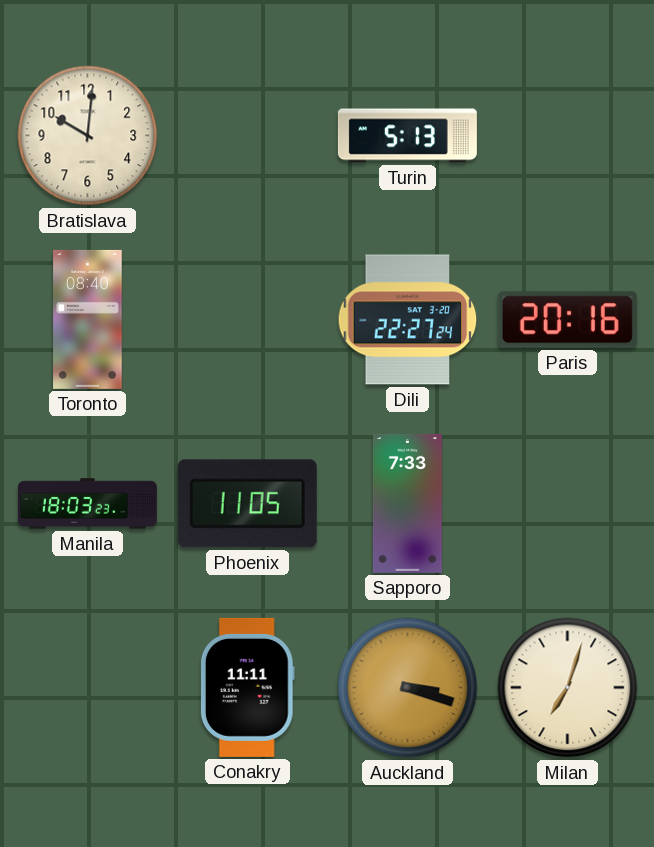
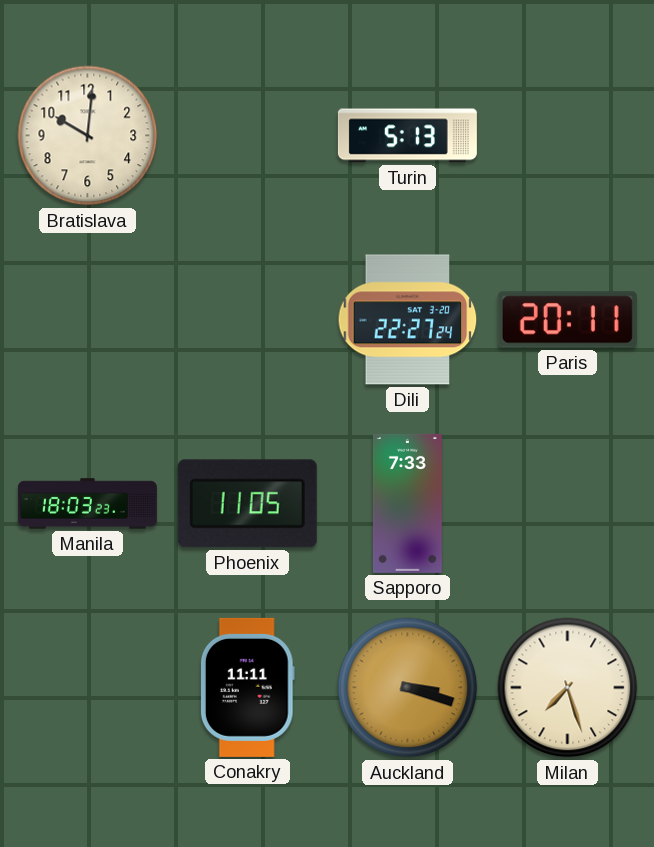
Toronto: 08:40 -> none
Paris: 20:16 -> 20:11
Milan: 7:03 -> 7:27
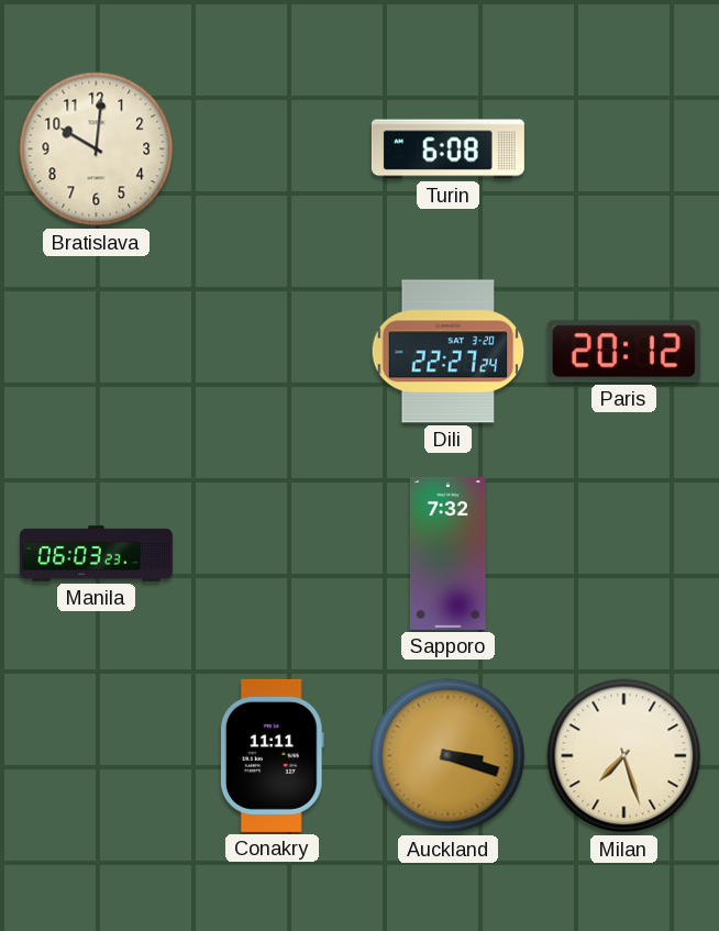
Turin: 5:13 -> 6:08
Paris: 20:11 -> 20:12
Manila: 18:03 -> 06:03
Phoenix: 11:05 -> none
Sapporo: 7:33 -> 7:32
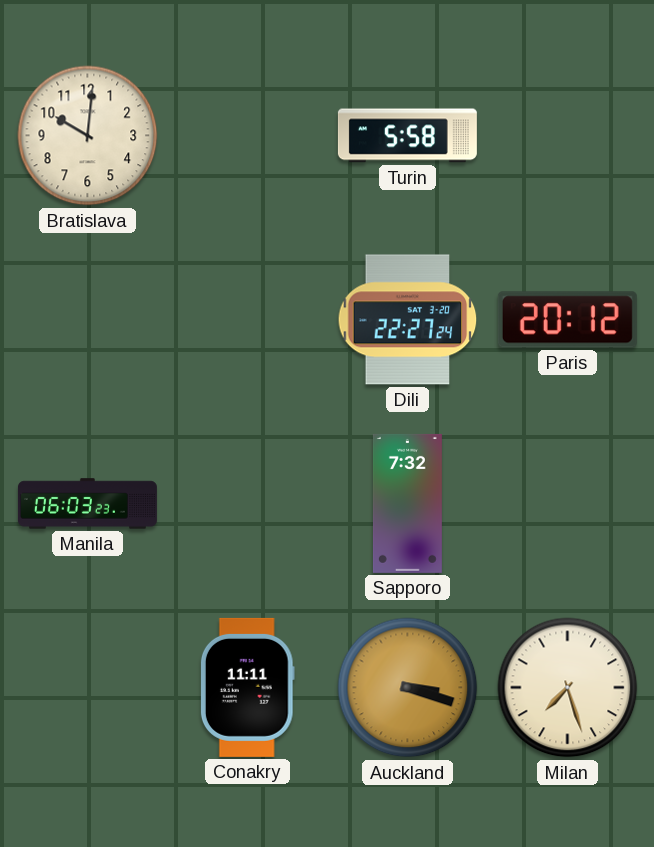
Turin: 6:08 -> 5:58
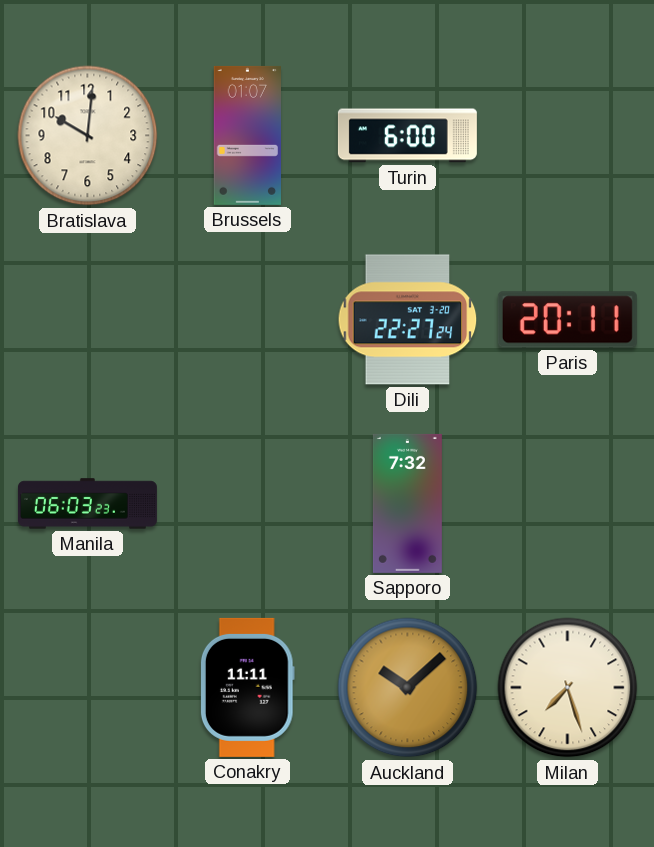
Brussels: none -> 01:07
Turin: 5:58 -> 6:00
Paris: 20:12 -> 20:11
Auckland: 3:18 -> 10:08
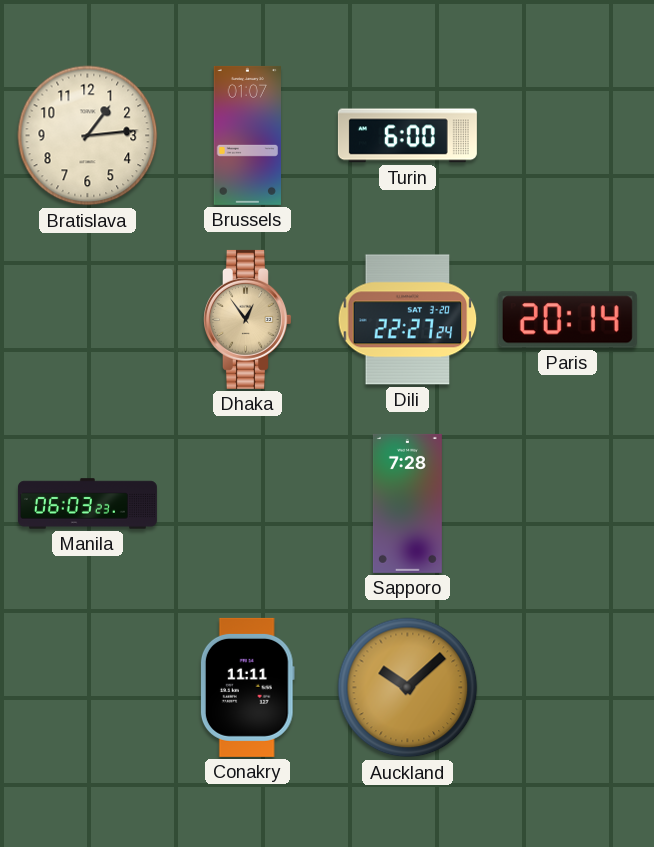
Bratislava: 10:01 -> 1:14
Dhaka: none -> 12:54
Paris: 20:11 -> 20:14
Sapporo: 7:32 -> 7:28
Milan: 7:27 -> none
